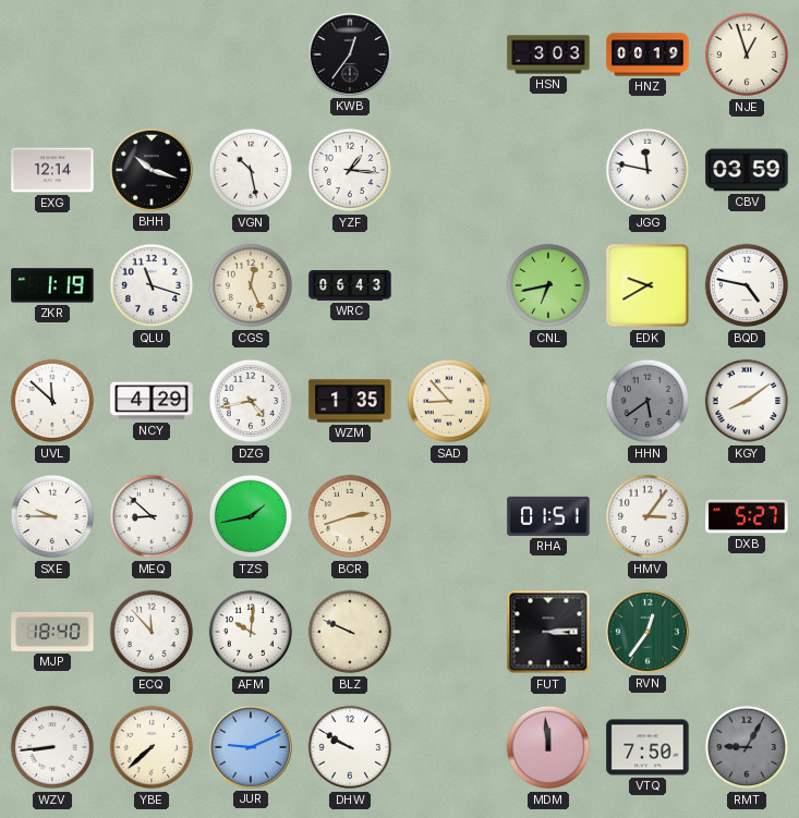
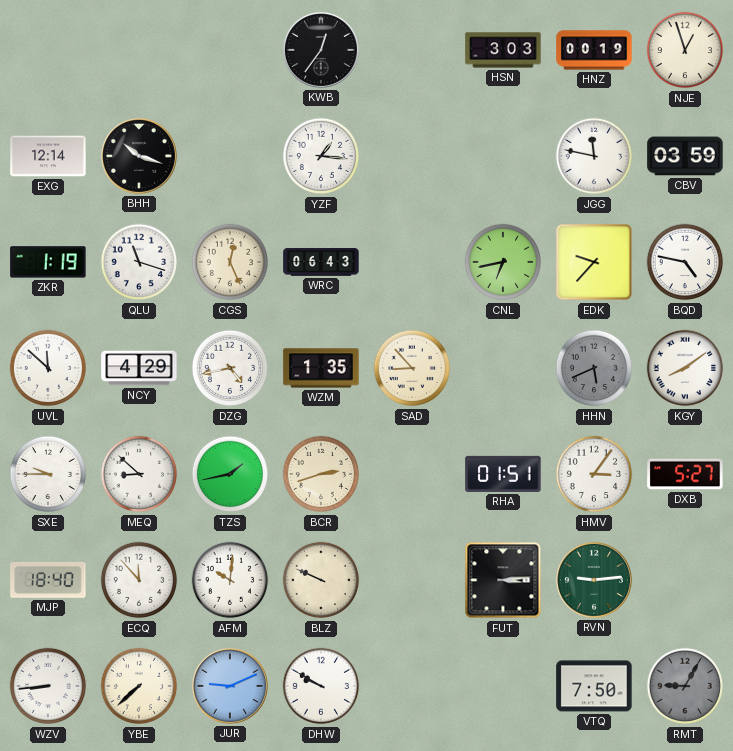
VGN: 10:28 -> none
EDK: 9:40 -> 9:37
HHN: 5:39 -> 5:41
RVN: 12:36 -> 9:14
MDM: 11:59 -> none
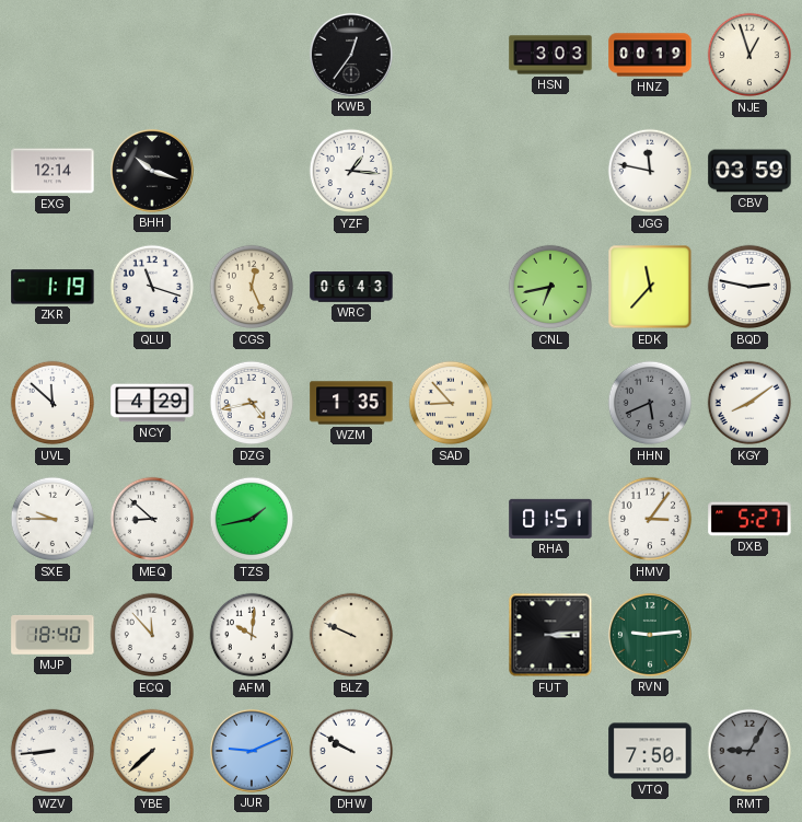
EDK: 9:37 -> 11:37
BQD: 4:47 -> 2:47
BCR: 2:42 -> none
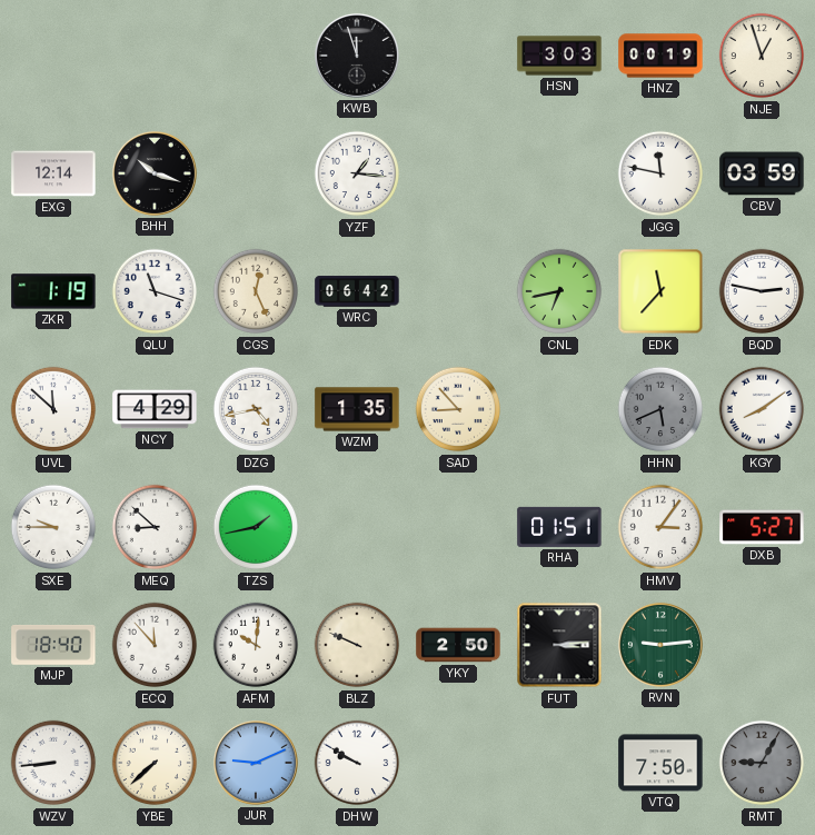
KWB: 12:36 -> 11:57
WRC: 06:43 -> 06:42
YKY: none -> 2:50
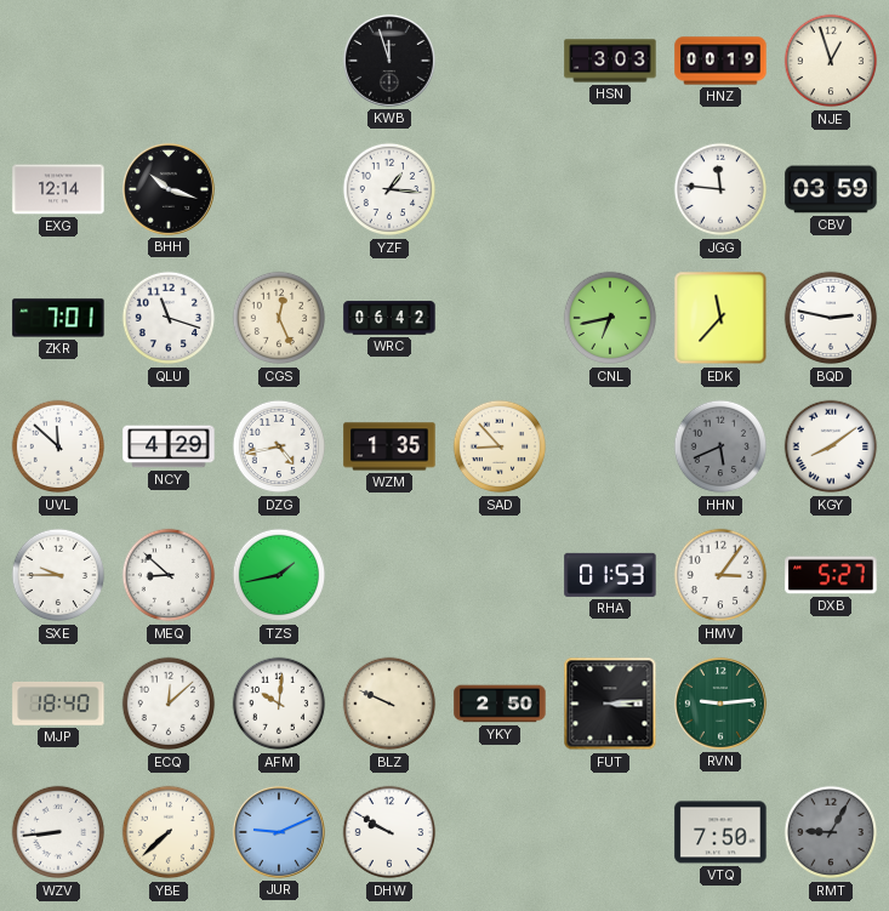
JGG: 11:47 -> 11:46
ZKR: 1:19 -> 7:01
RHA: 01:51 -> 01:53
ECQ: 11:53 -> 12:08
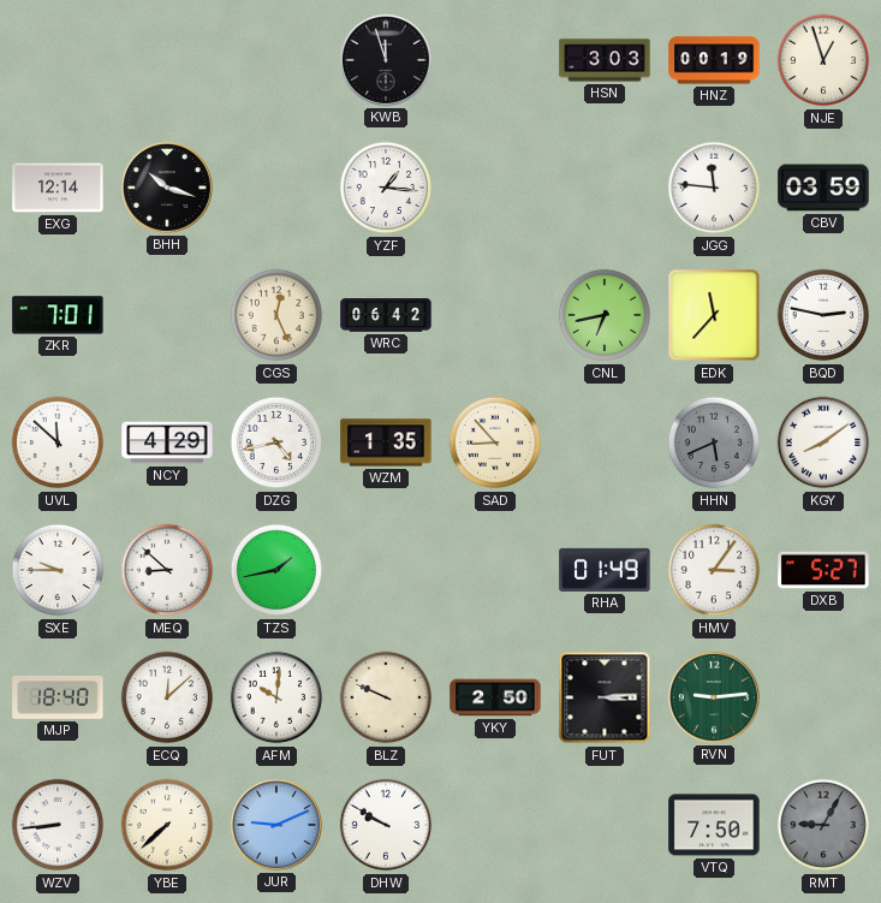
QLU: 11:18 -> none
RHA: 01:53 -> 01:49
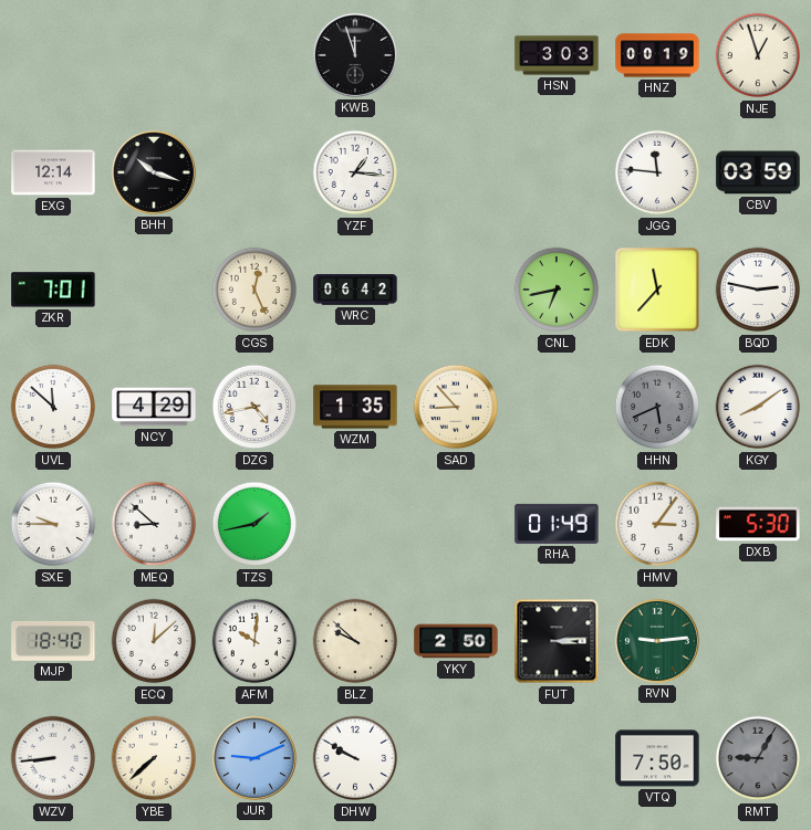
DXB: 5:27 -> 5:30
BLZ: 9:49 -> 9:52
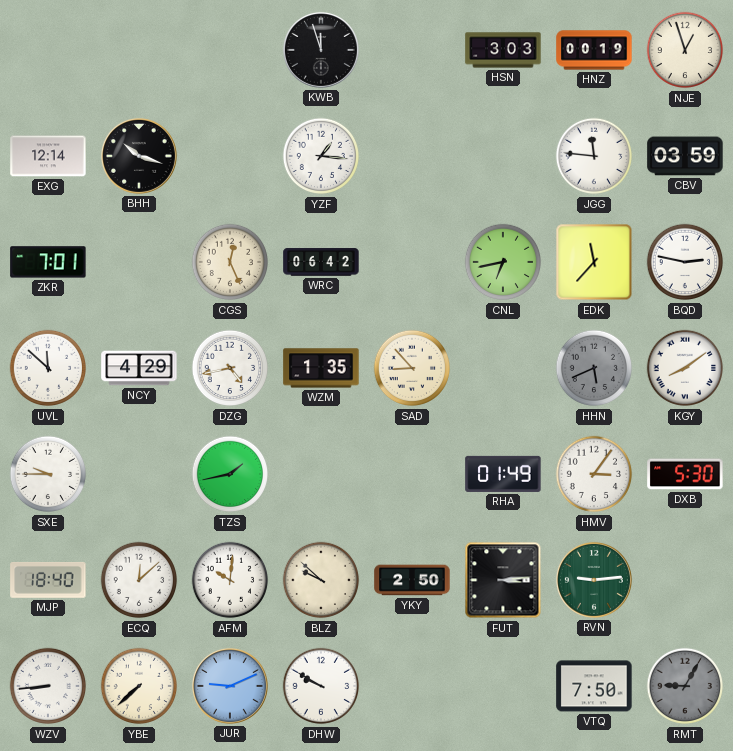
MEQ: 8:52 -> none
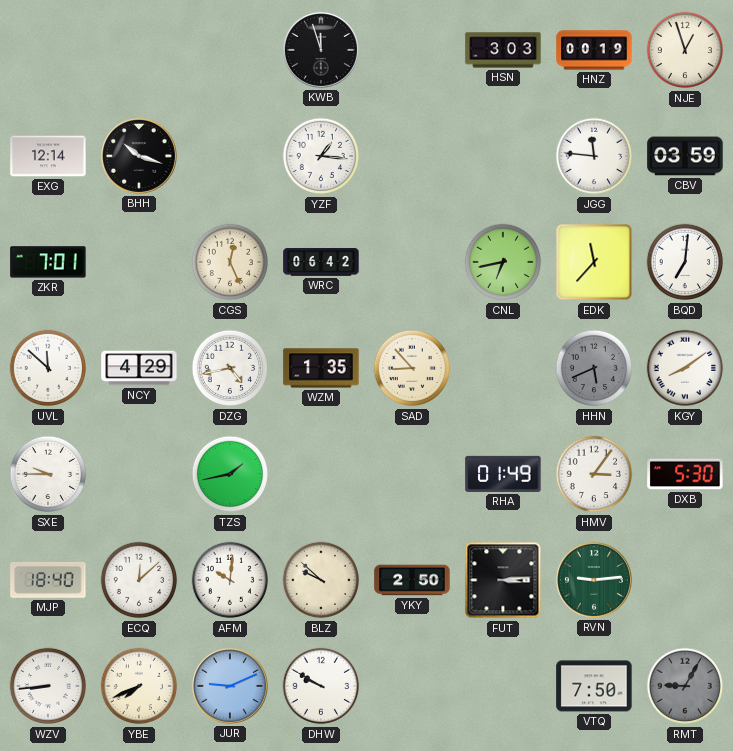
BQD: 2:47 -> 7:01
YBE: 7:38 -> 7:41
